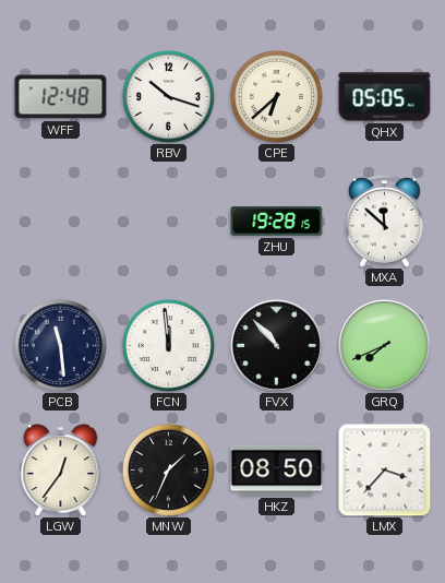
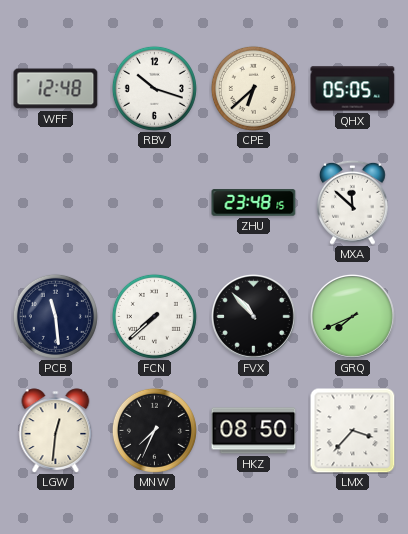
ZHU: 19:28 -> 23:48
FCN: 11:59 -> 7:38
LGW: 12:36 -> 12:31
MNW: 1:34 -> 7:34
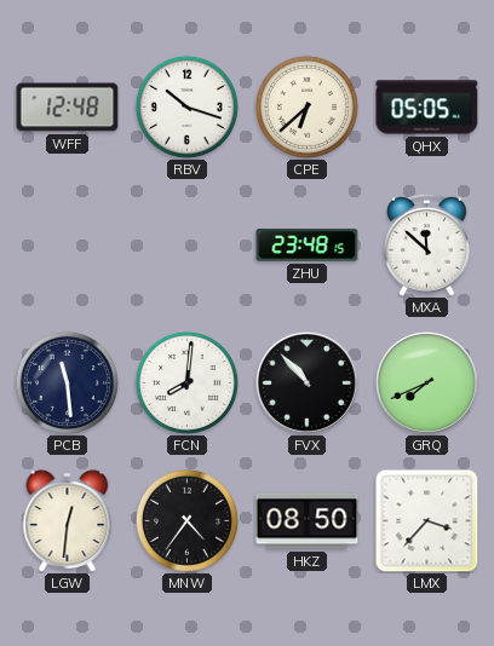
FCN: 7:38 -> 8:01
MNW: 7:34 -> 4:36
